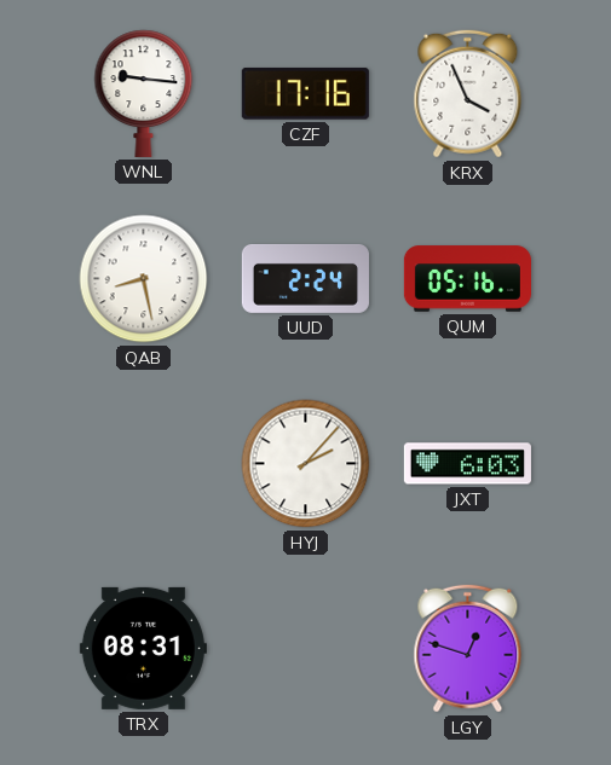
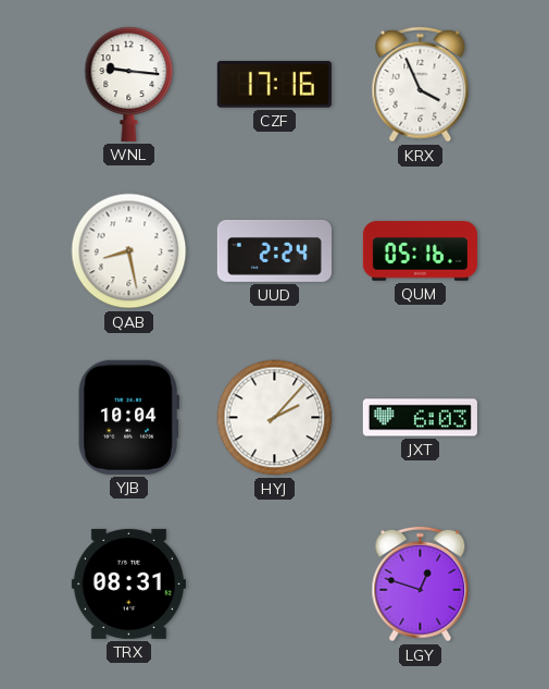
YJB: none -> 10:04
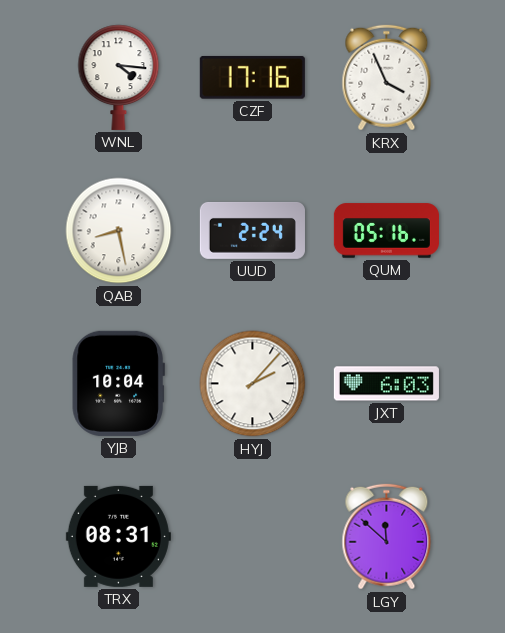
WNL: 9:16 -> 4:16
LGY: 12:48 -> 11:52
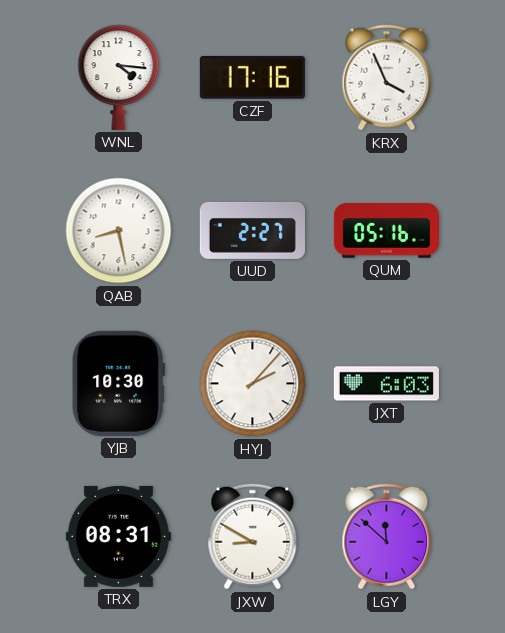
UUD: 2:24 -> 2:27
YJB: 10:04 -> 10:30
JXW: none -> 8:50
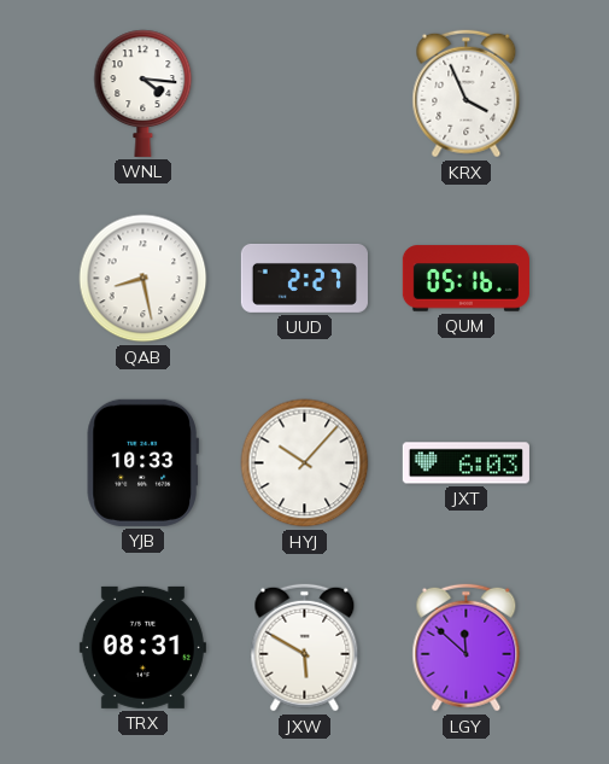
CZF: 17:16 -> none
YJB: 10:30 -> 10:33
HYJ: 2:07 -> 10:07
JXW: 8:50 -> 5:50
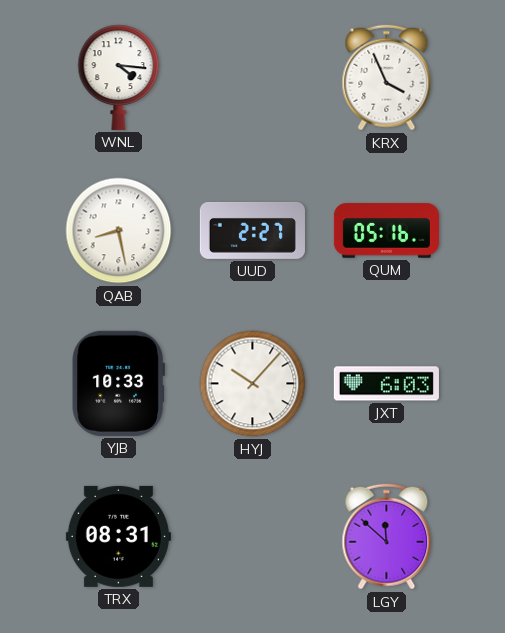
JXW: 5:50 -> none
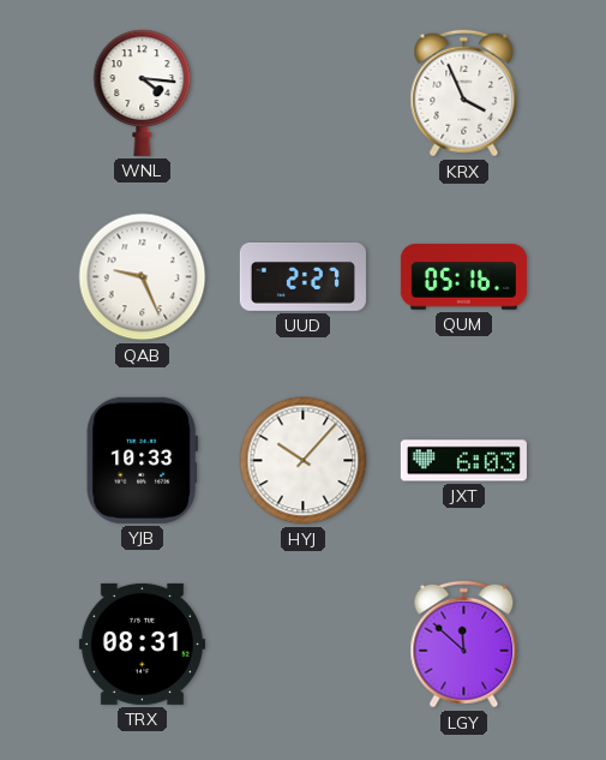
QAB: 8:28 -> 9:26
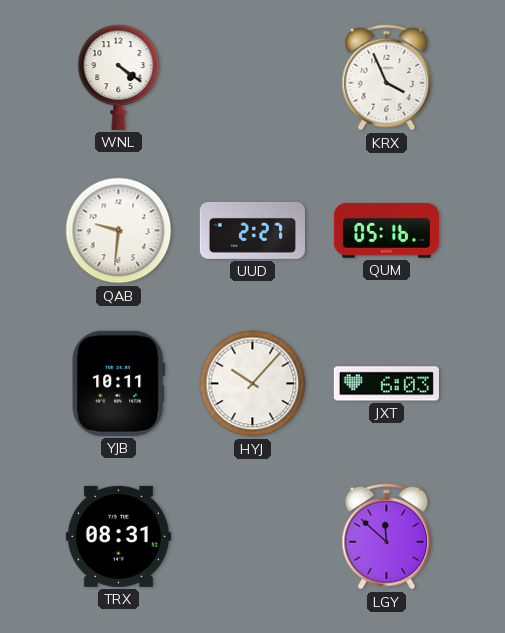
WNL: 4:16 -> 4:21
QAB: 9:26 -> 9:31
YJB: 10:33 -> 10:11
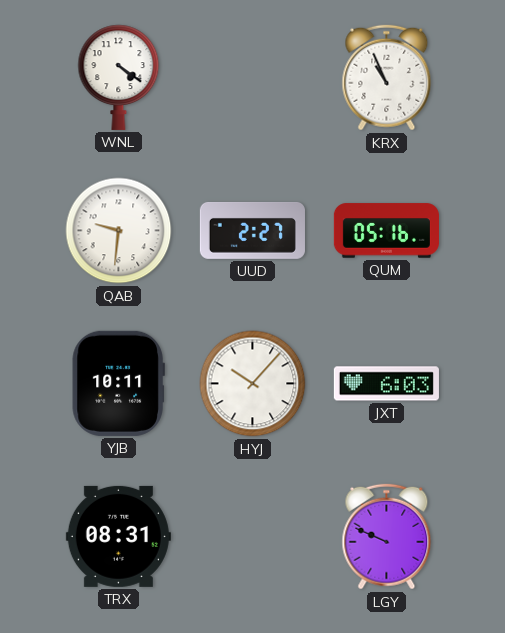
KRX: 3:56 -> 10:56
LGY: 11:52 -> 9:49
